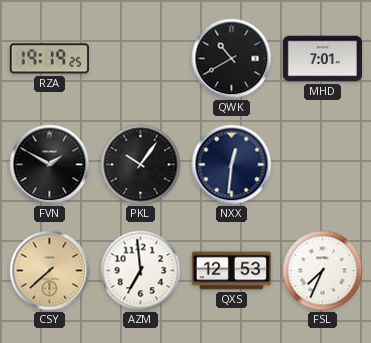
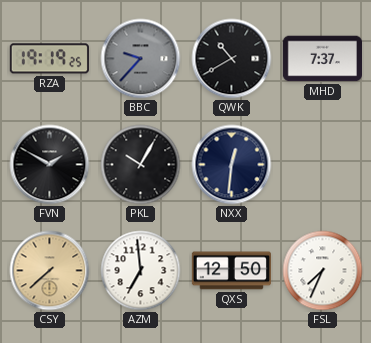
BBC: none -> 9:37
MHD: 7:01 -> 7:37
PKL: 10:06 -> 10:05
QXS: 12:53 -> 12:50
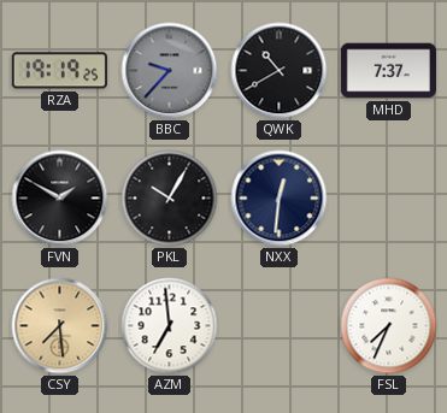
CSY: 7:38 -> 7:29
QXS: 12:50 -> none
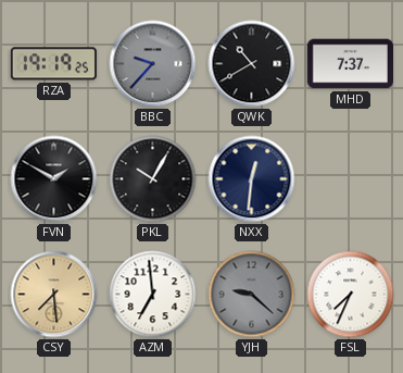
YJH: none -> 9:22
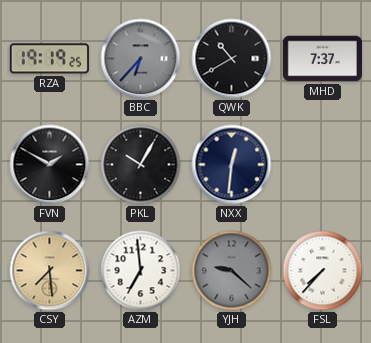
BBC: 9:37 -> 6:37
FSL: 7:34 -> 7:37
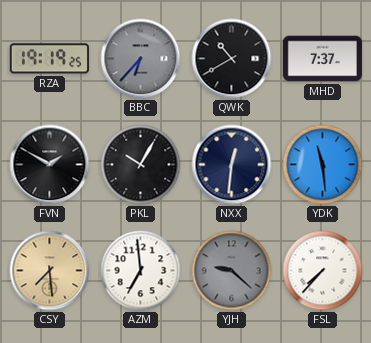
YDK: none -> 11:29
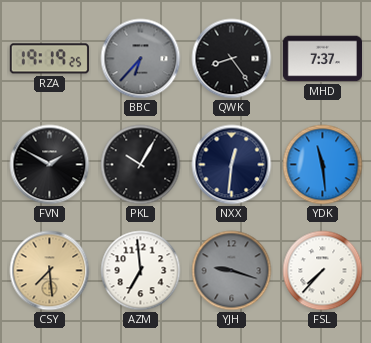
QWK: 10:40 -> 8:24
YJH: 9:22 -> 9:18
